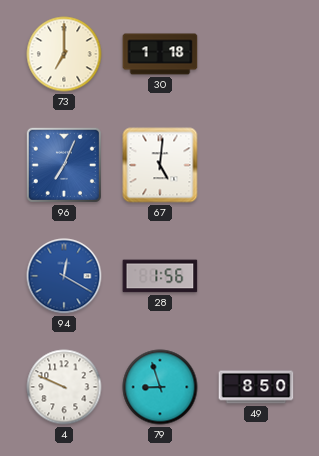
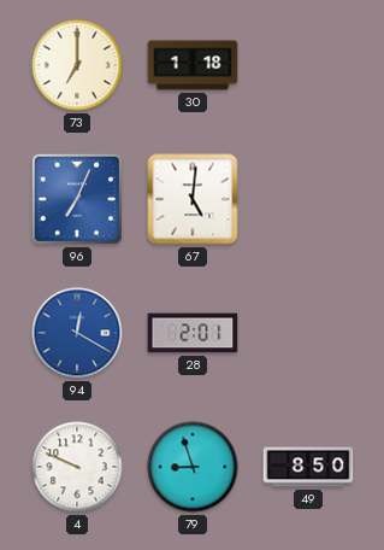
28: 1:56 -> 2:01
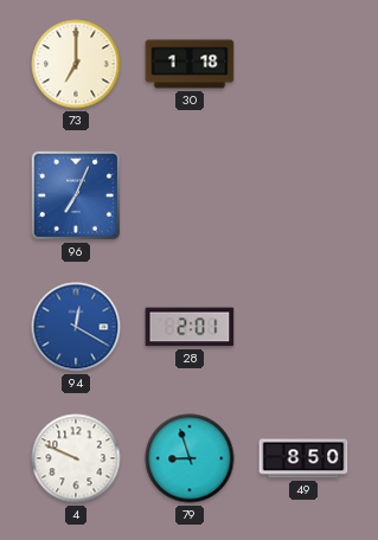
67: 5:01 -> none
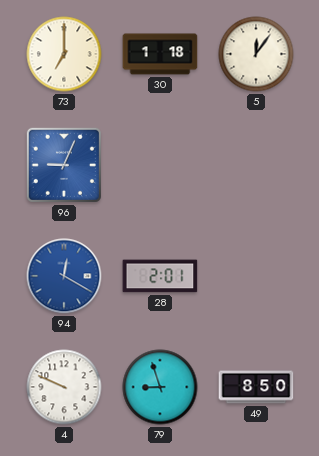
5: none -> 12:06
96: 7:04 -> 9:04
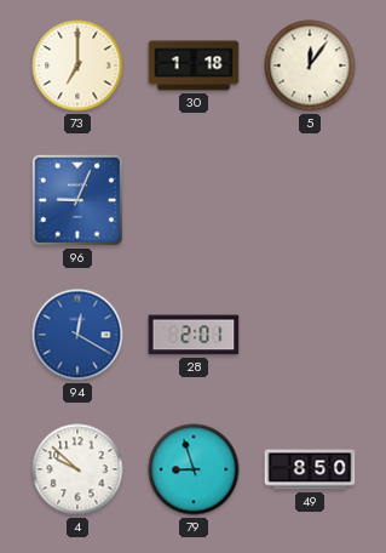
4: 9:49 -> 9:52
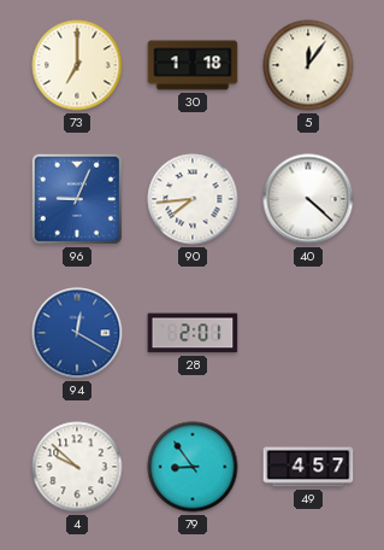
90: none -> 7:44
40: none -> 4:22
79: 8:57 -> 8:54
49: 8:50 -> 4:57
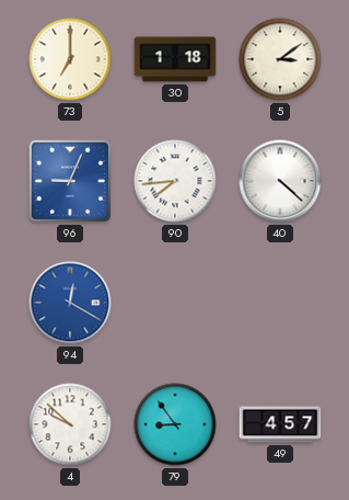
5: 12:06 -> 3:09
28: 2:01 -> none
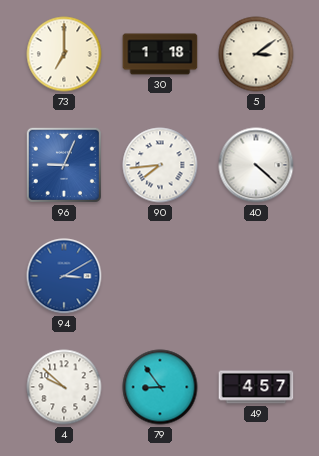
94: 12:20 -> 3:10
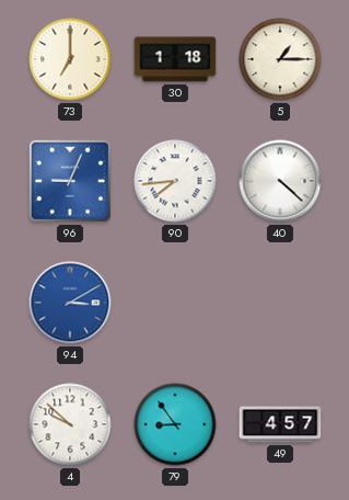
5: 3:09 -> 1:15
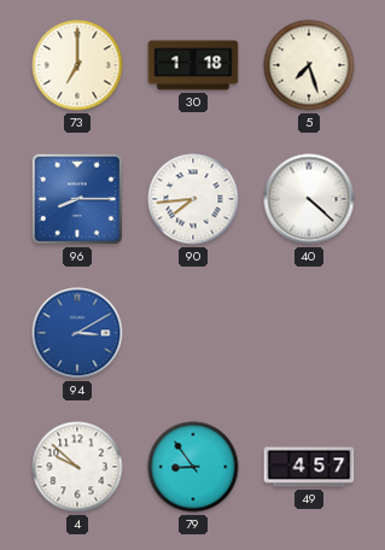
5: 1:15 -> 7:27
96: 9:04 -> 8:15
